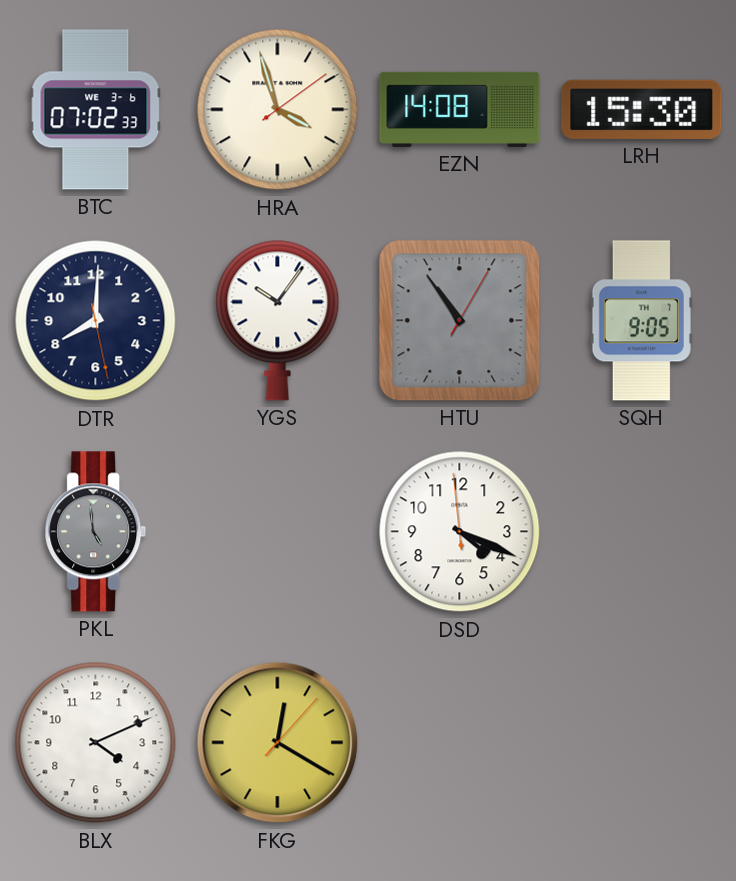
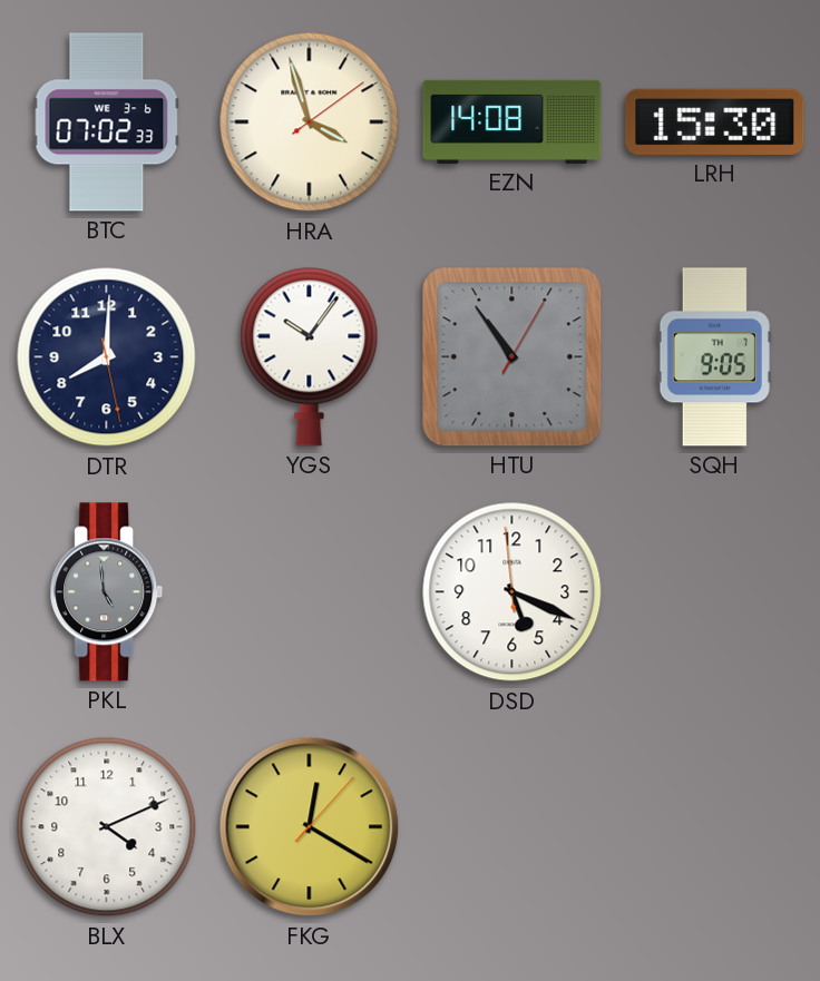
DSD: 4:18 -> 5:18
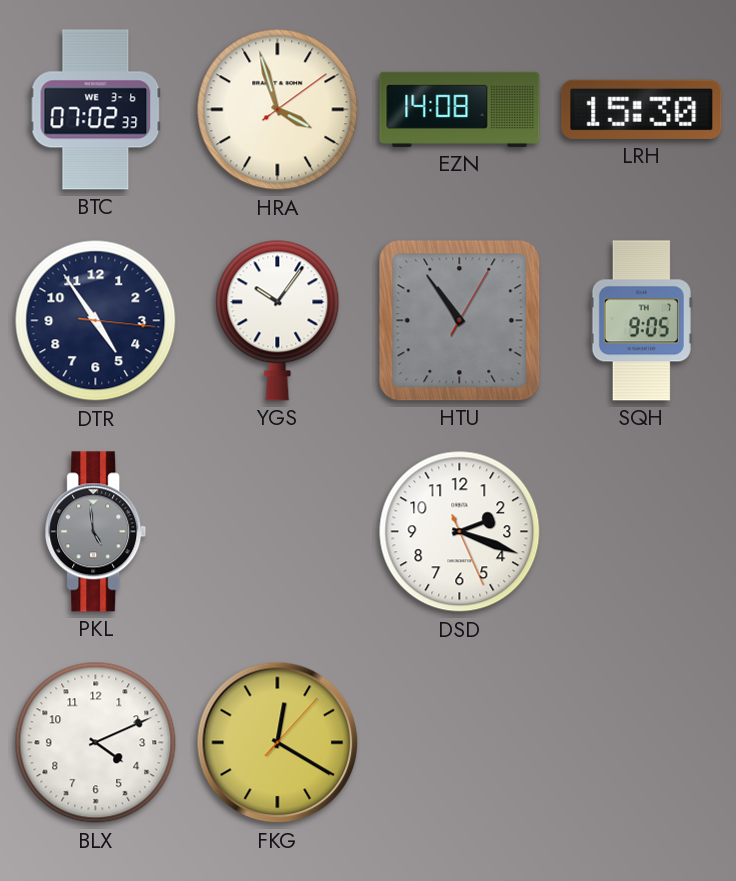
DTR: 8:00 -> 4:54
DSD: 5:18 -> 2:18
